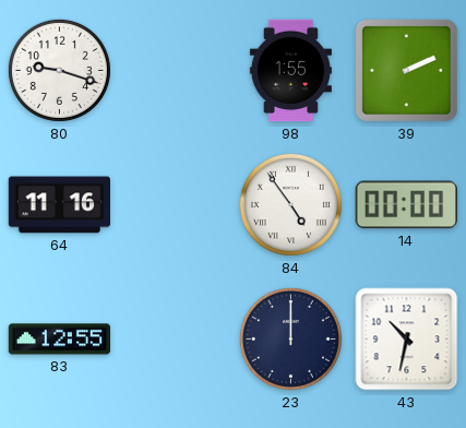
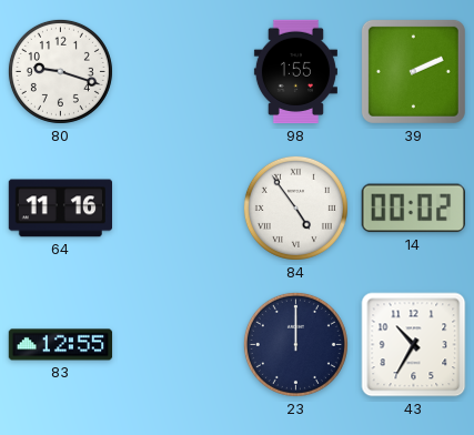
14: 00:00 -> 00:02
43: 10:32 -> 10:35
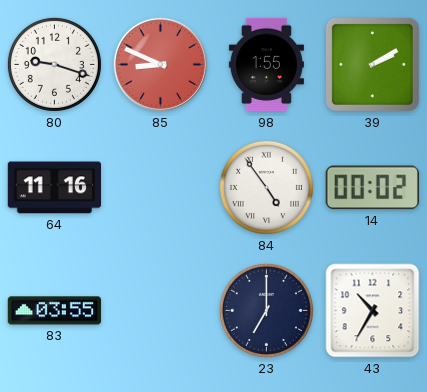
85: none -> 8:49
39: 2:11 -> 2:10
83: 12:55 -> 03:55
23: 12:00 -> 7:00
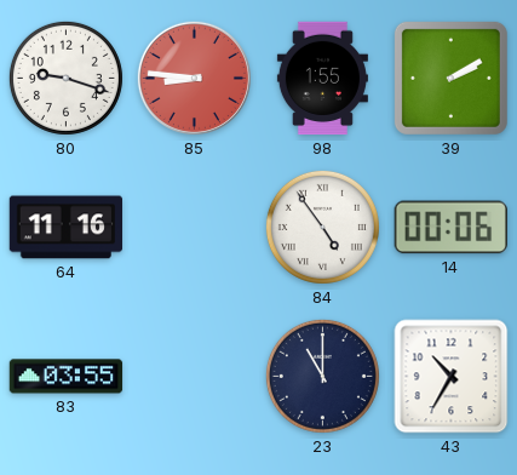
85: 8:49 -> 8:46
14: 00:02 -> 00:06
23: 7:00 -> 11:00
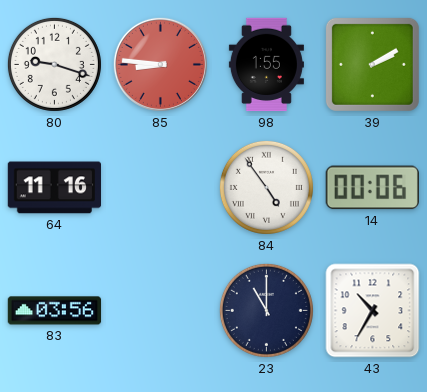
83: 03:55 -> 03:56
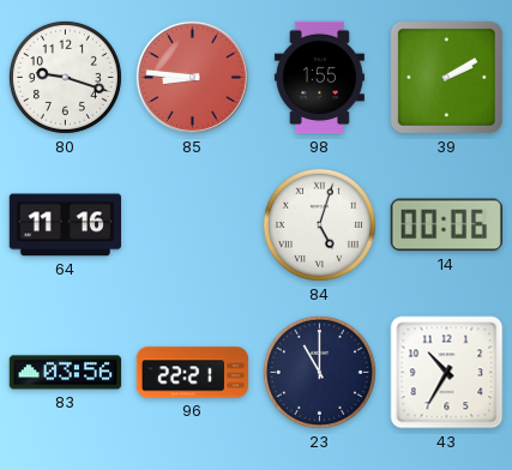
84: 4:54 -> 5:03
96: none -> 22:21
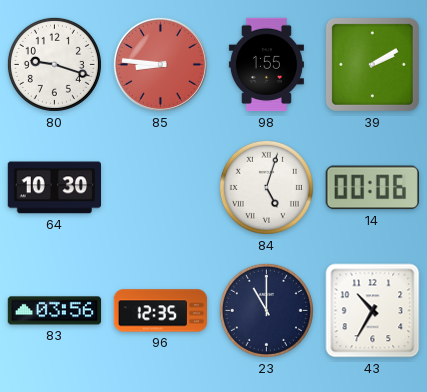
64: 11:16 -> 10:30
96: 22:21 -> 12:35
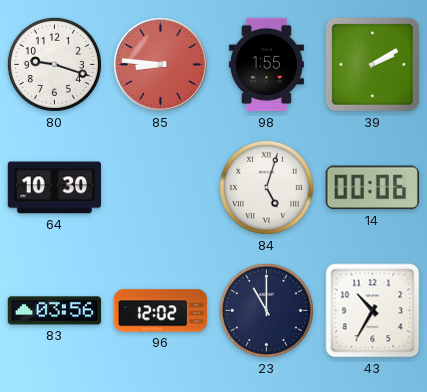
96: 12:35 -> 12:02
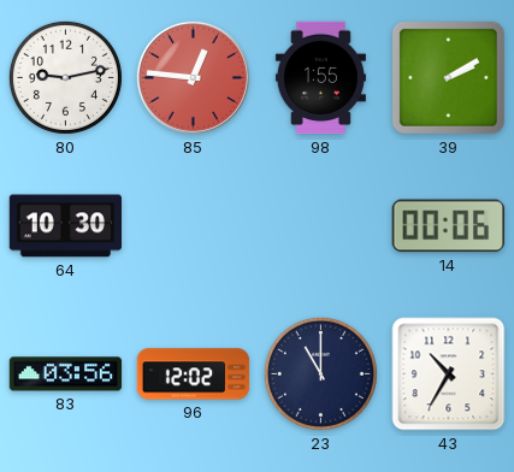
80: 9:18 -> 9:13
85: 8:46 -> 12:46
84: 5:03 -> none
